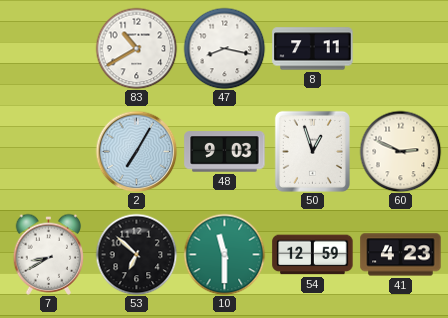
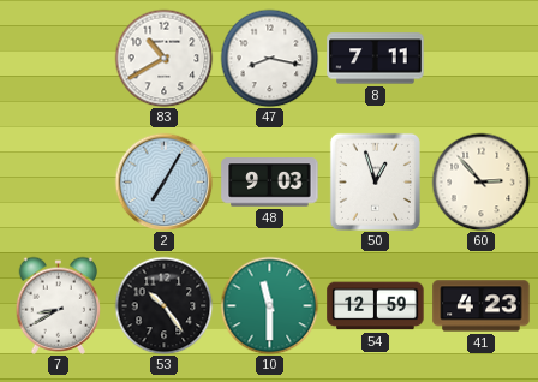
60: 2:49 -> 2:53
53: 6:52 -> 10:24
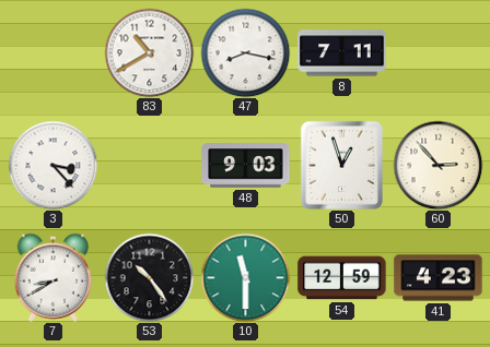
3: none -> 3:23
2: 7:05 -> none
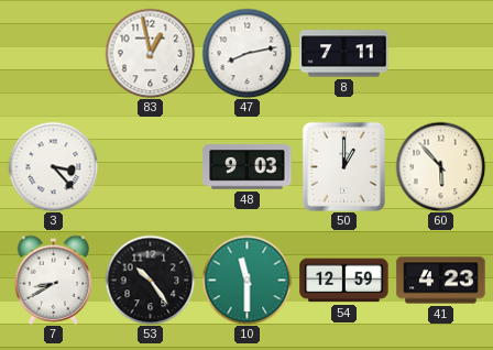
83: 10:40 -> 12:58
47: 8:17 -> 8:13
50: 12:57 -> 1:00
60: 2:53 -> 5:53
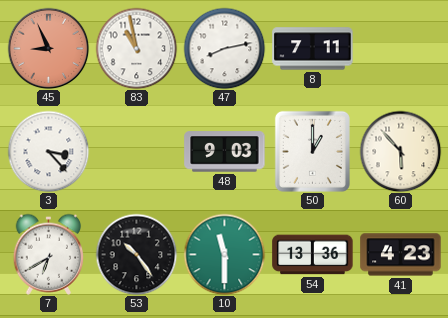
45: none -> 8:56
83: 12:58 -> 10:58
7: 8:40 -> 6:40
54: 12:59 -> 13:36
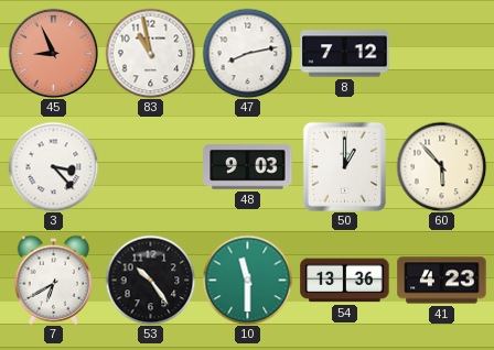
8: 7:11 -> 7:12
